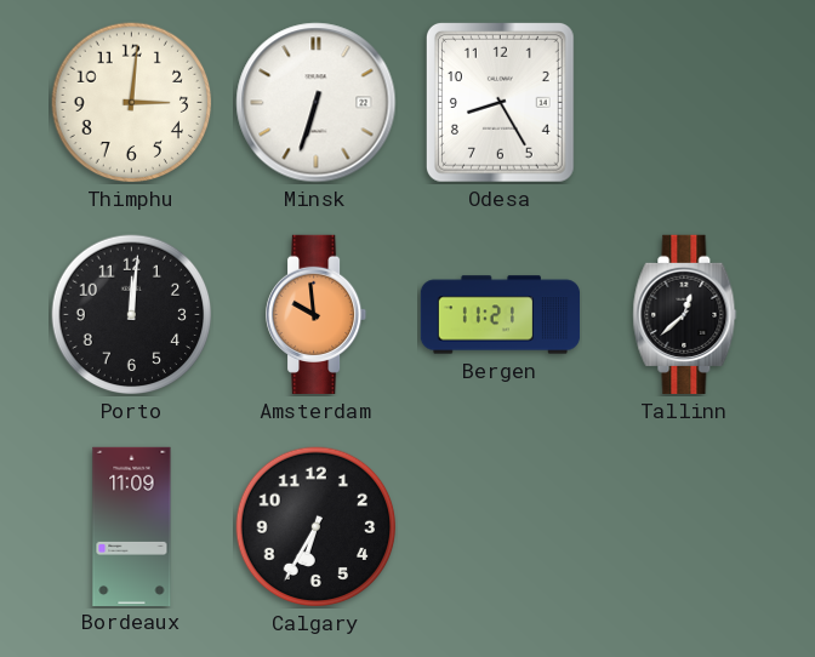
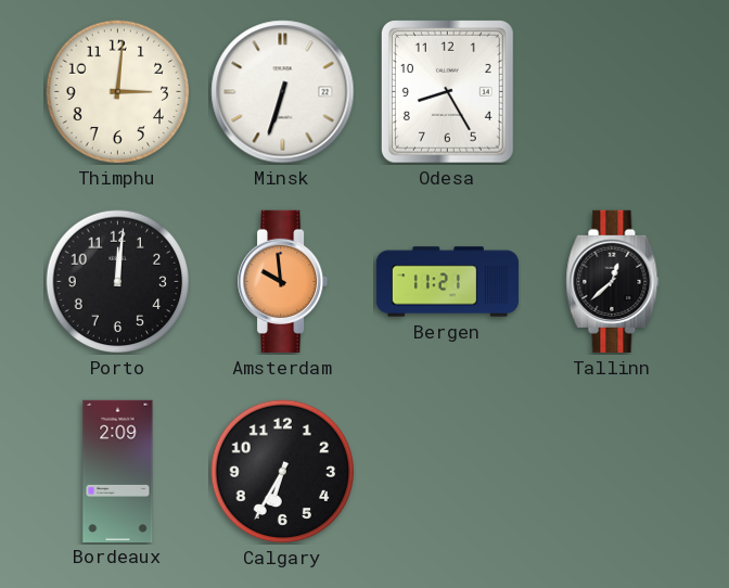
Bordeaux: 11:09 -> 2:09
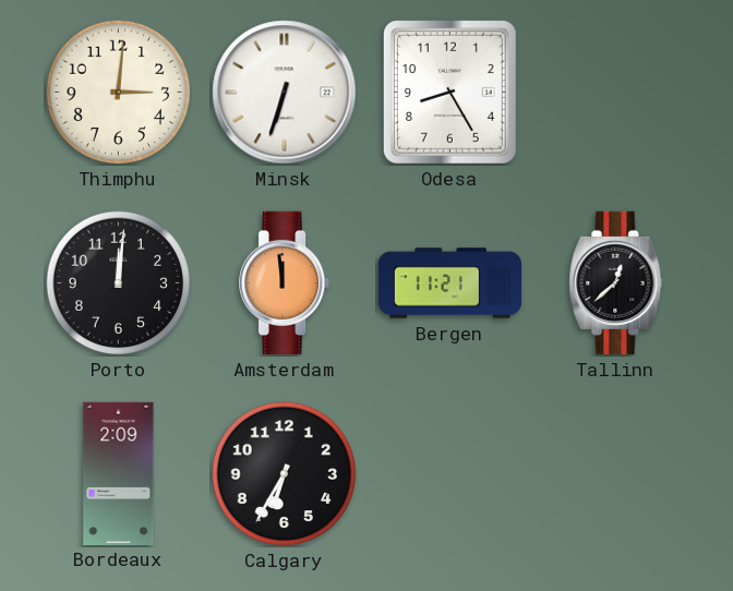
Amsterdam: 9:59 -> 11:59
